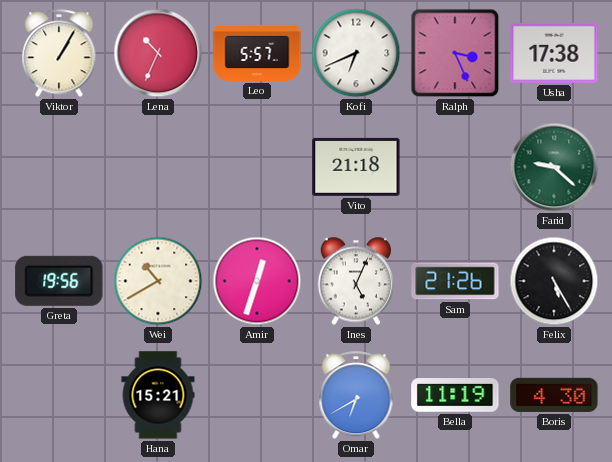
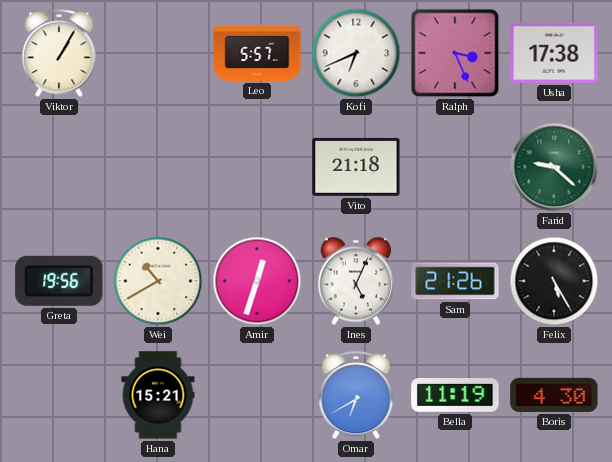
Lena: 10:34 -> none
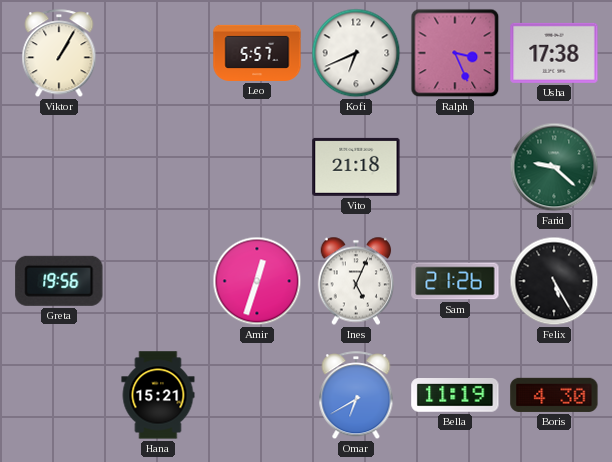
Wei: 10:40 -> none
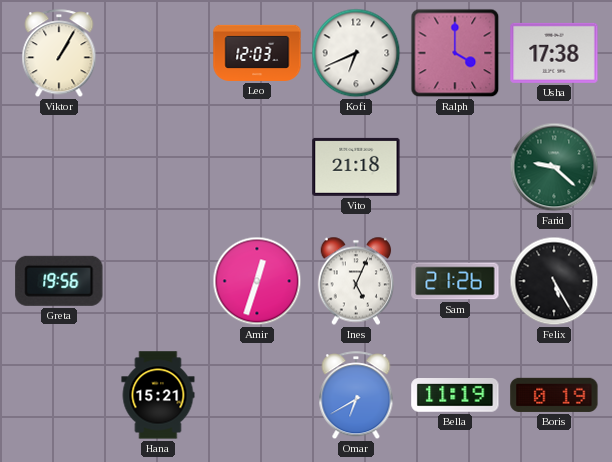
Leo: 5:57 -> 12:03
Ralph: 3:26 -> 4:00
Boris: 4:30 -> 0:19
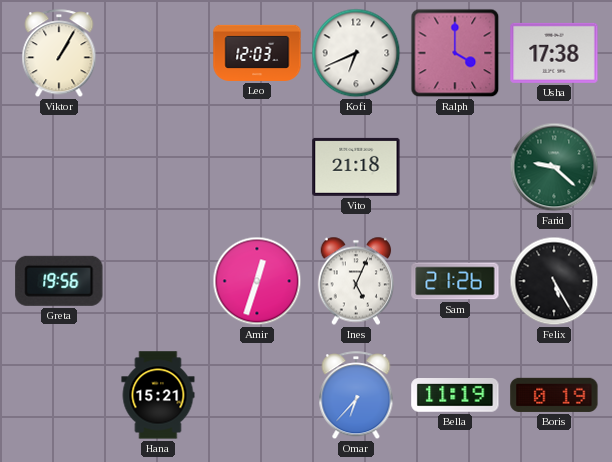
Omar: 6:40 -> 6:37
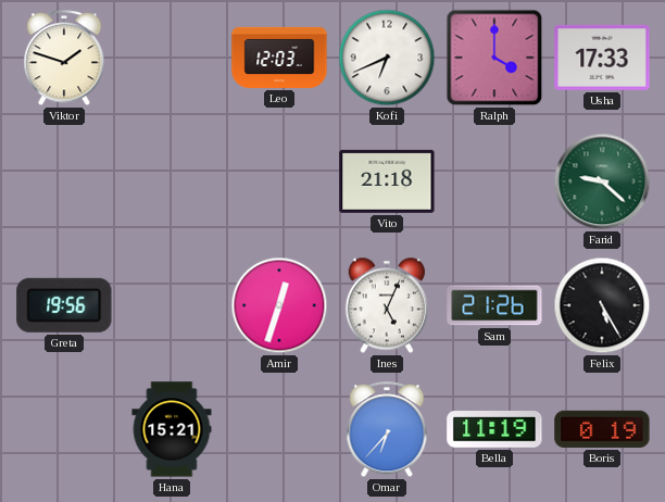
Viktor: 1:05 -> 1:48
Usha: 17:38 -> 17:33
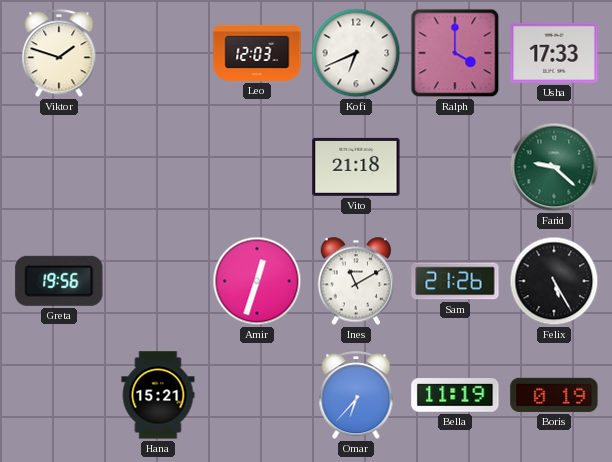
Ines: 5:04 -> 11:10
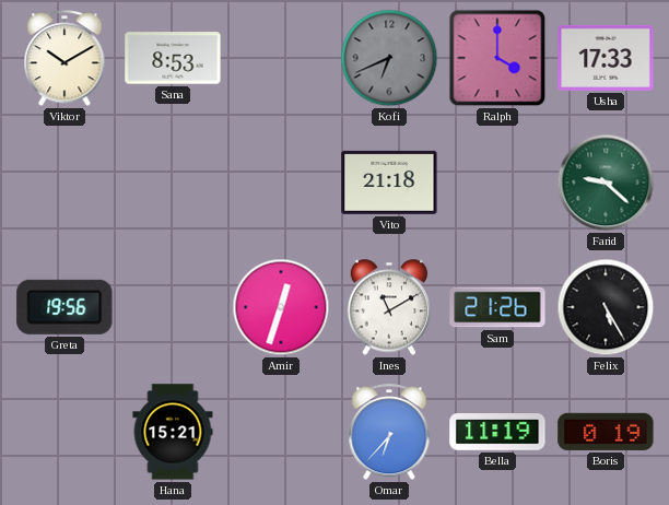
Viktor: 1:48 -> 10:10
Sana: none -> 8:53
Leo: 12:03 -> none
Kofi dial: white -> grey
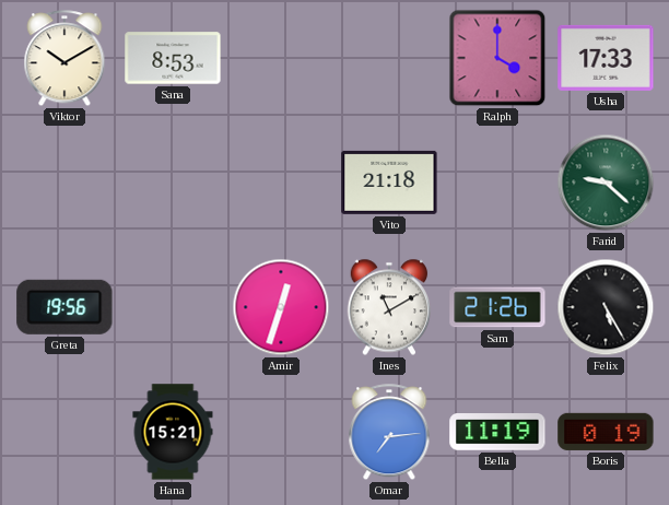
Kofi: 6:41 -> none
Omar: 6:37 -> 7:14
